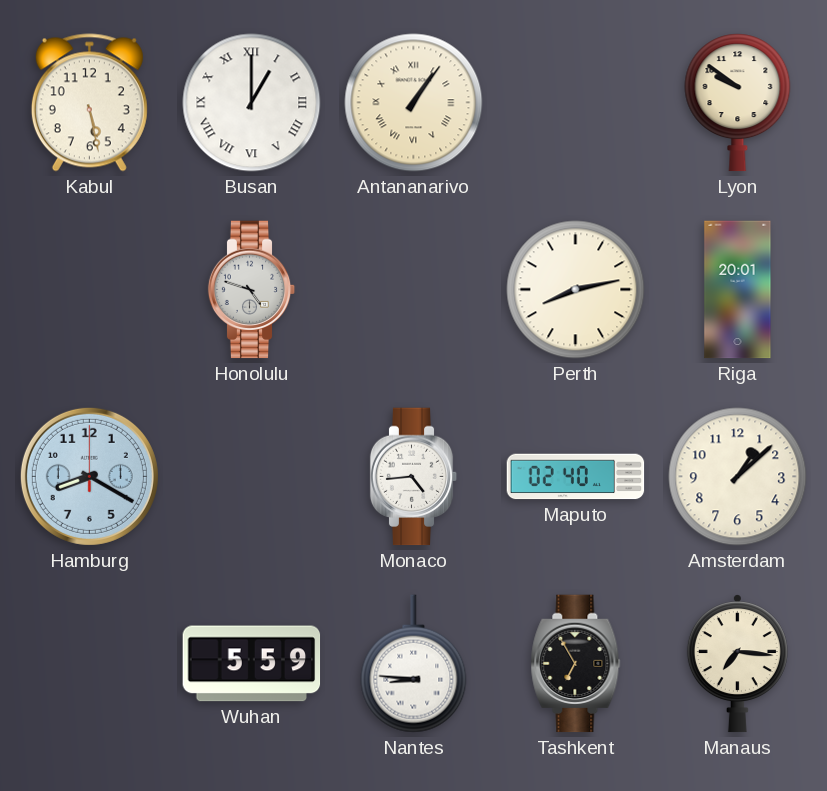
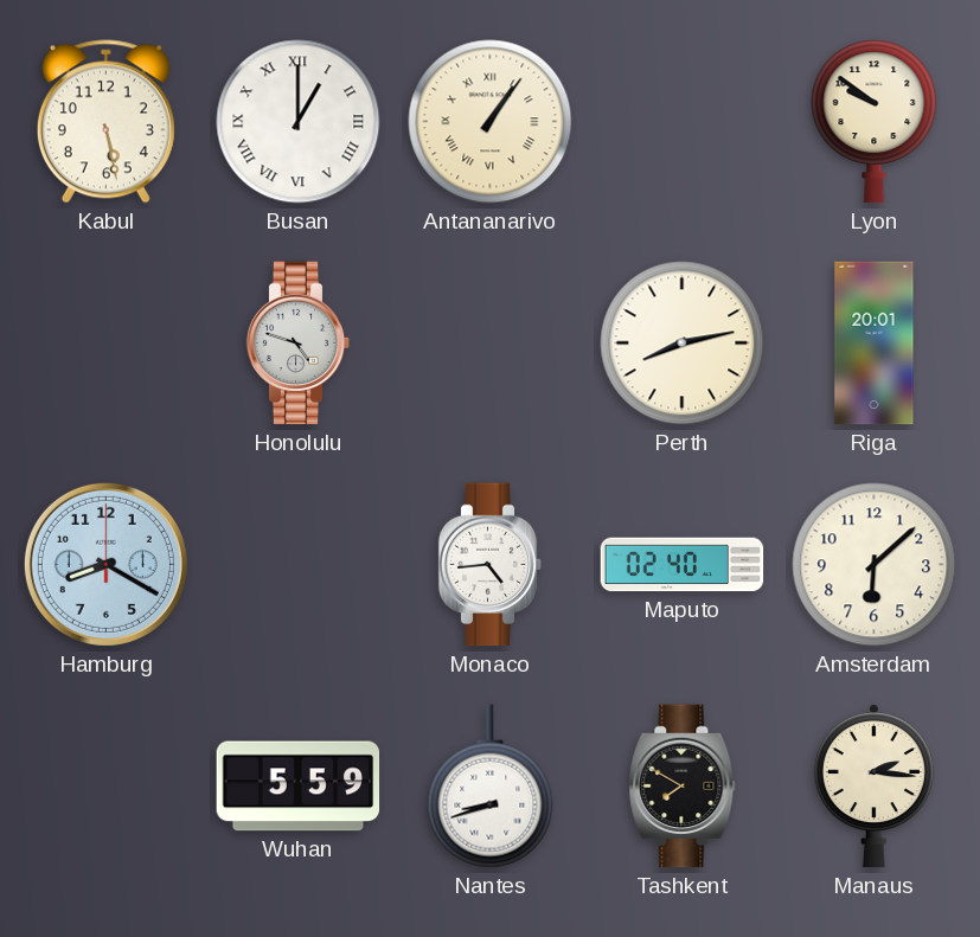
Amsterdam: 1:08 -> 6:08
Nantes: 8:46 -> 8:42
Tashkent: 6:55 -> 7:50
Manaus: 7:16 -> 2:16
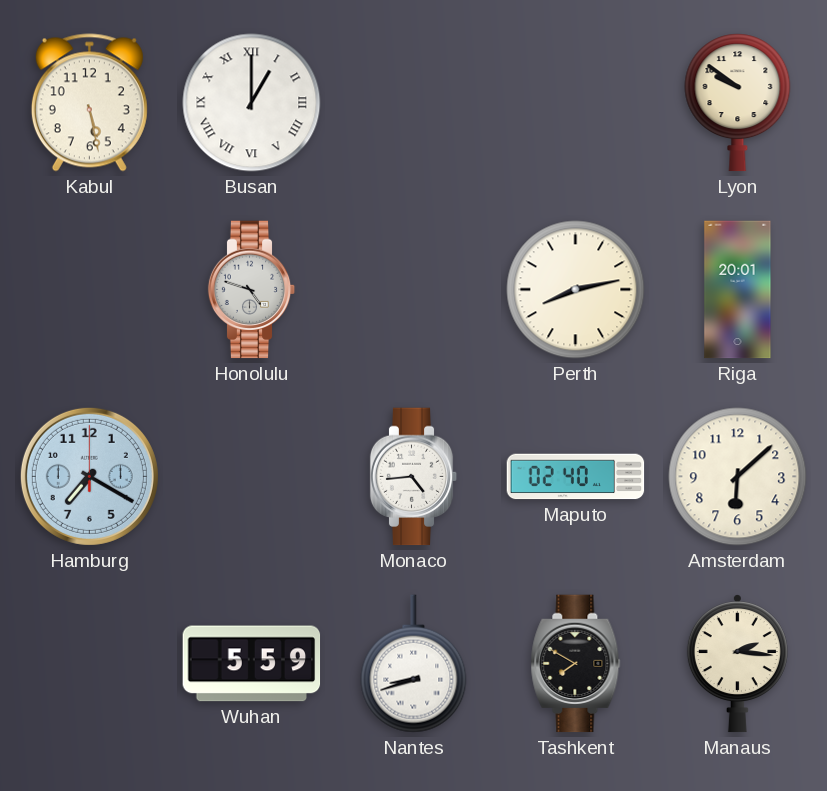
Antananarivo: 1:06 -> none
Hamburg: 8:20 -> 7:20
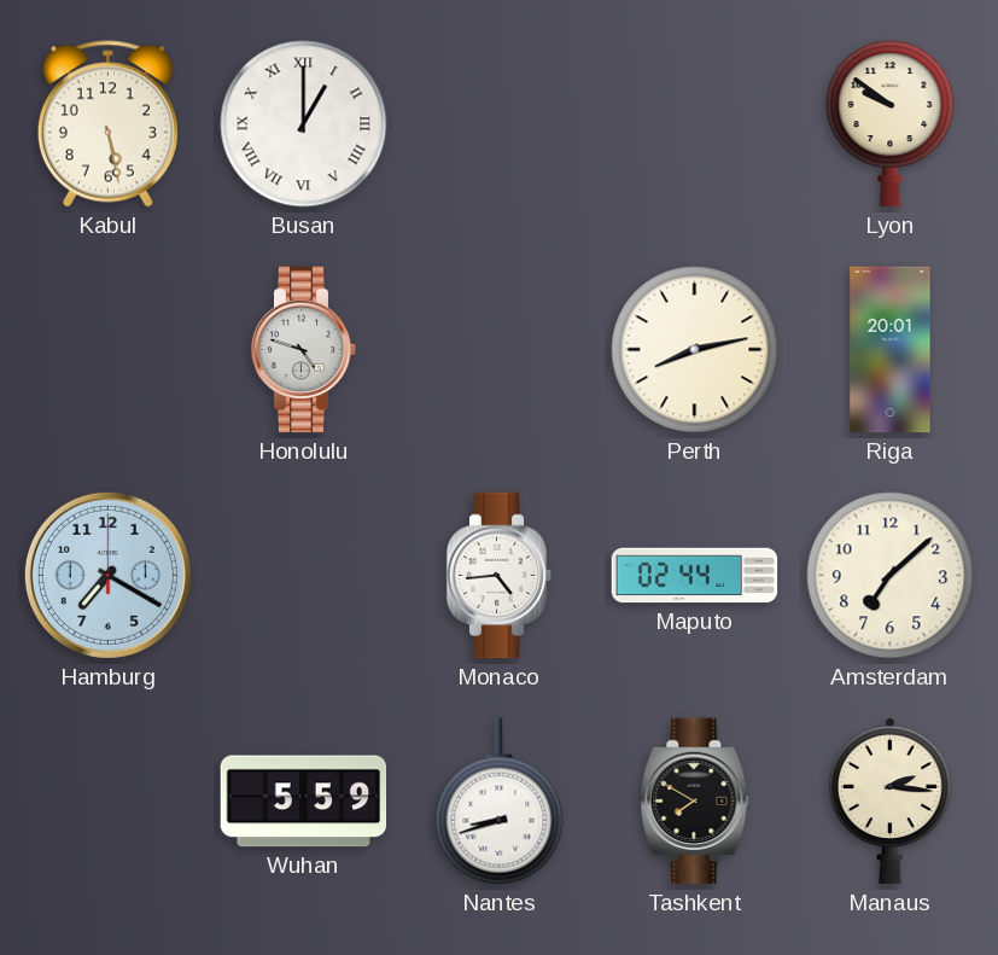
Maputo: 02:40 -> 02:44
Amsterdam: 6:08 -> 7:08
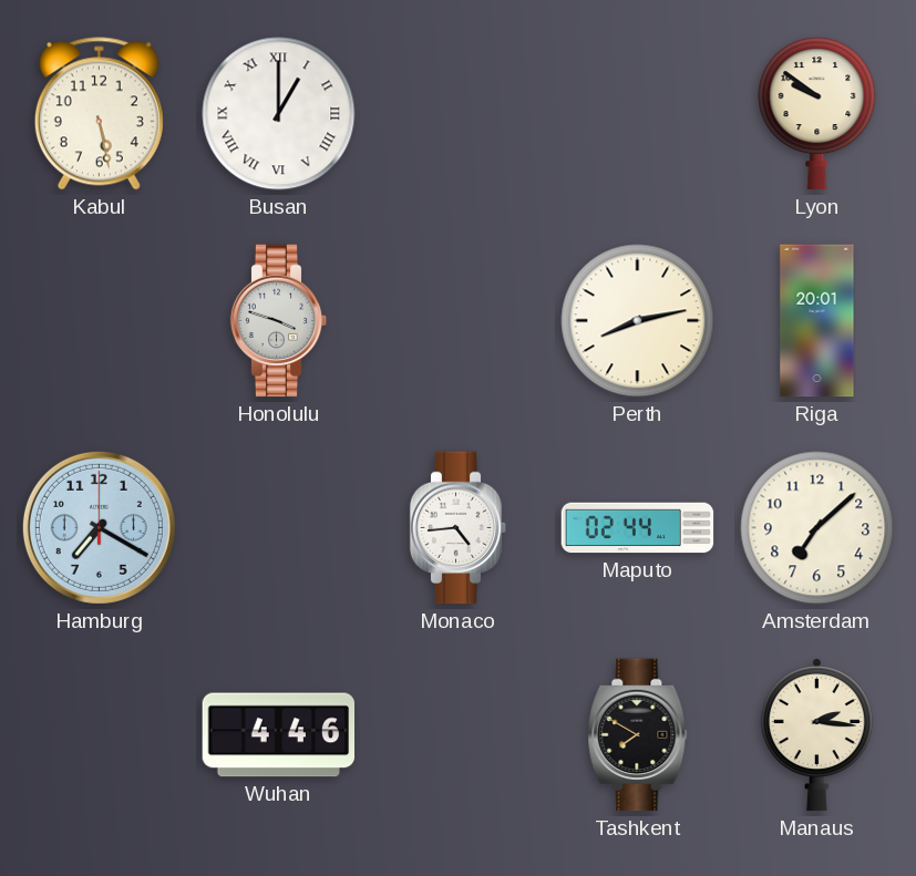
Honolulu: 4:48 -> 3:48
Wuhan: 5:59 -> 4:46
Nantes: 8:42 -> none
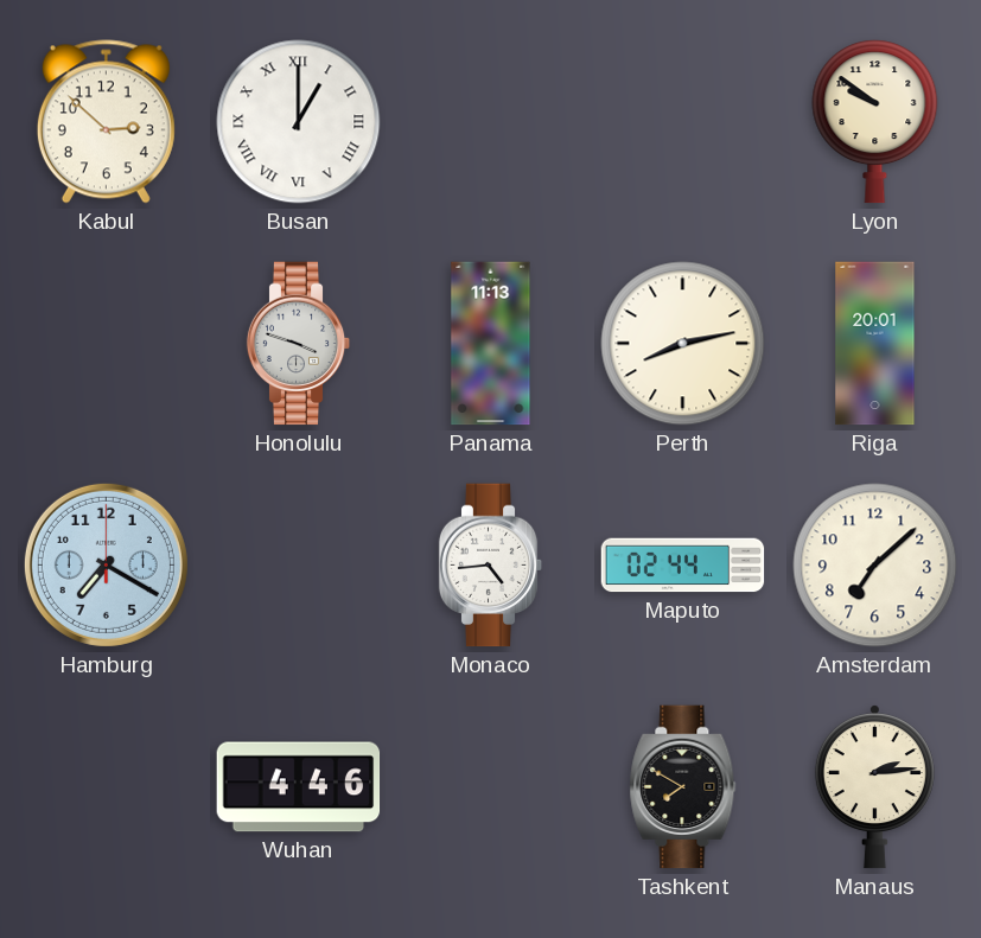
Kabul: 5:28 -> 2:52
Panama: none -> 11:13
Manaus: 2:16 -> 2:14
